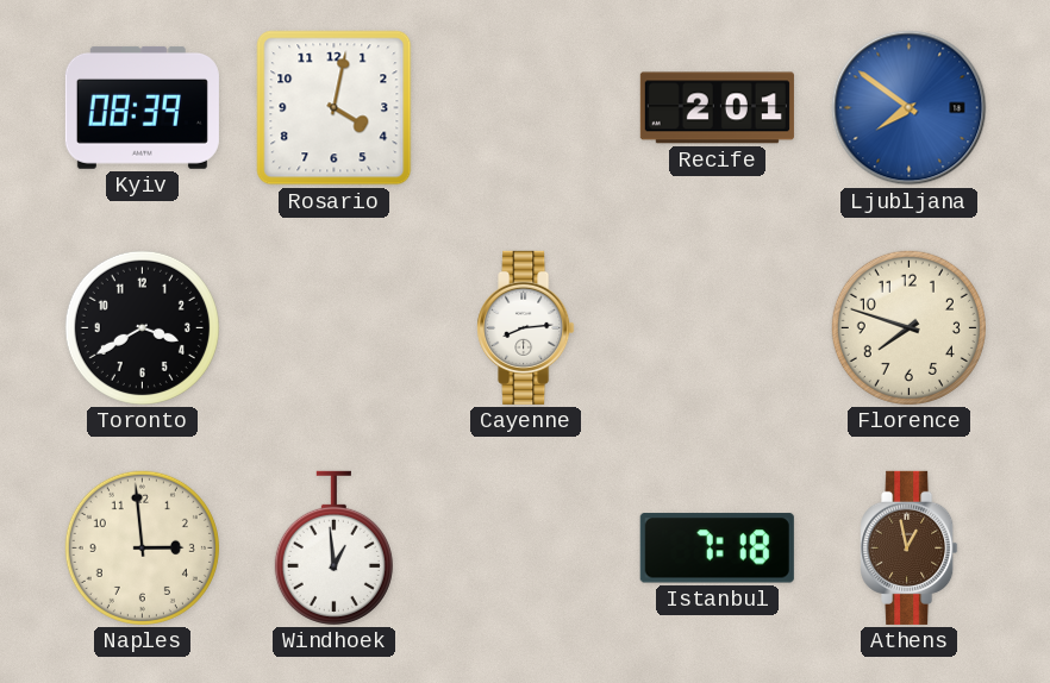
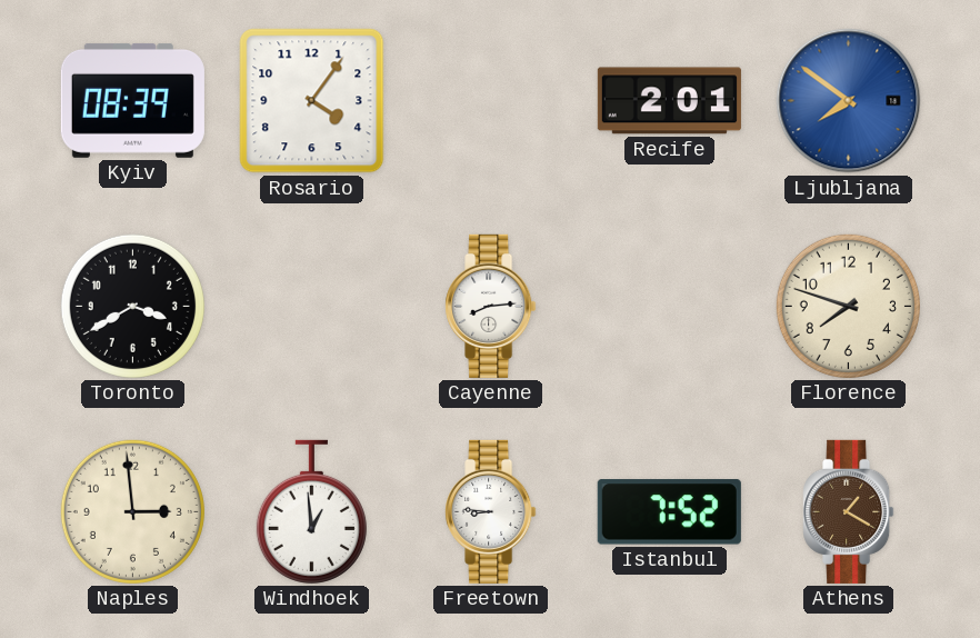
Rosario: 4:02 -> 4:06
Freetown: none -> 8:46
Istanbul: 7:18 -> 7:52
Athens: 12:58 -> 1:20
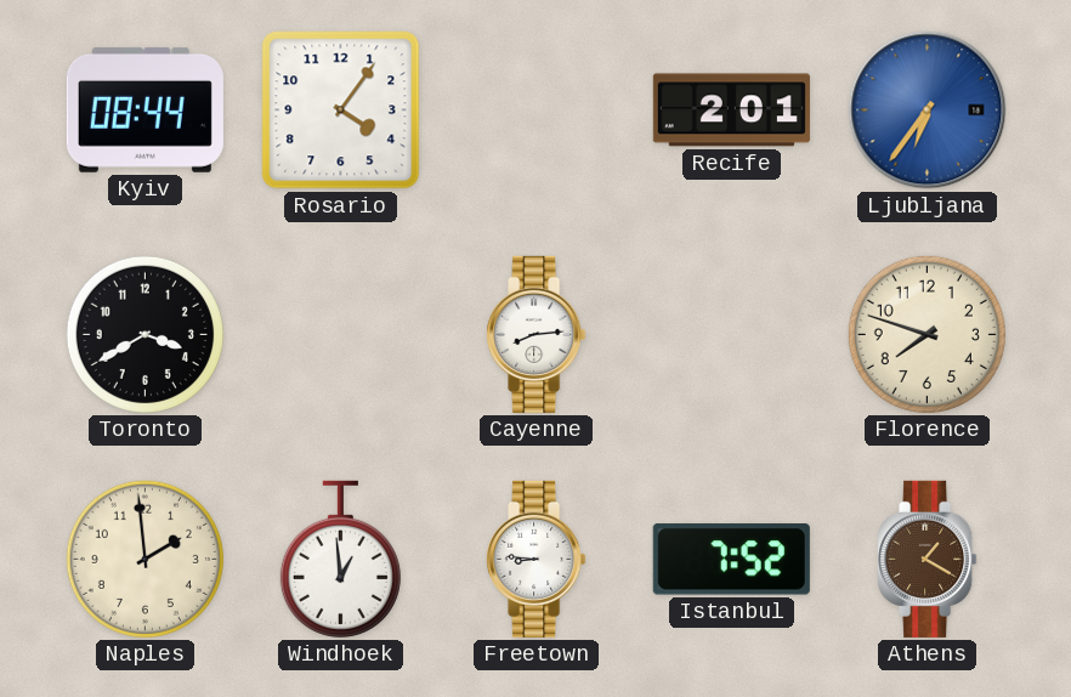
Kyiv: 08:39 -> 08:44
Ljubljana: 7:51 -> 6:36
Naples: 2:59 -> 1:59
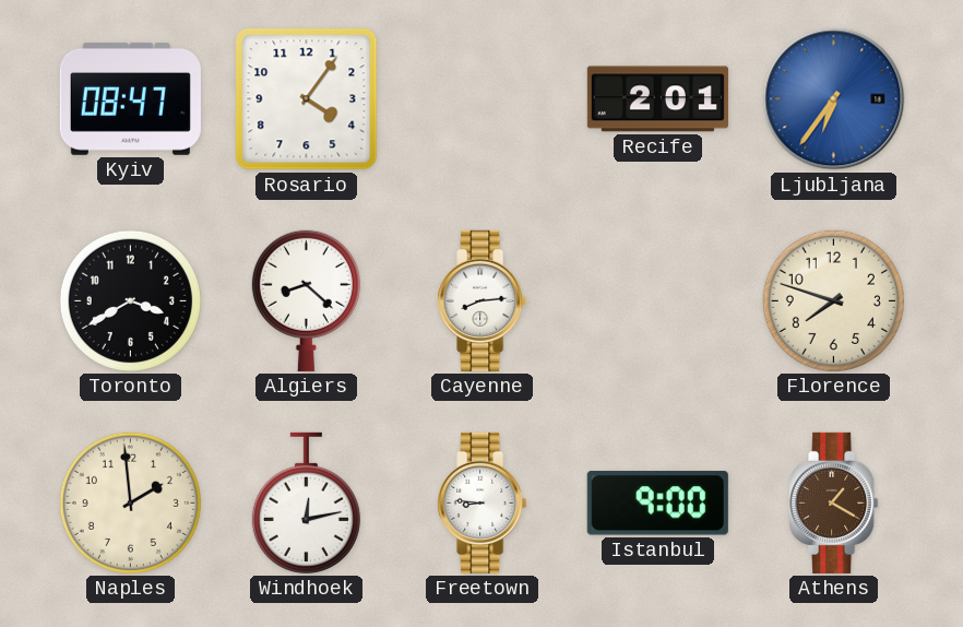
Kyiv: 08:44 -> 08:47
Algiers: none -> 8:22
Windhoek: 12:59 -> 12:13
Istanbul: 7:52 -> 9:00
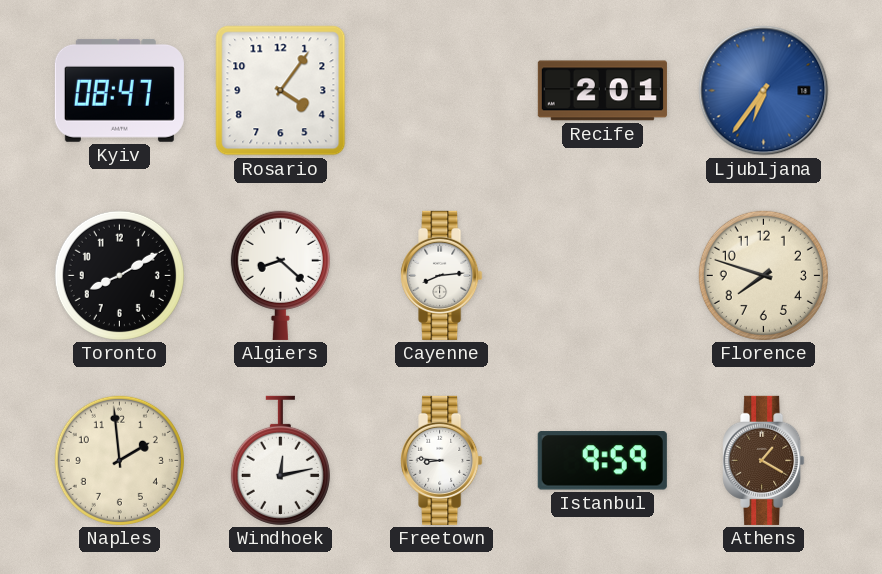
Toronto: 3:40 -> 8:10
Istanbul: 9:00 -> 9:59
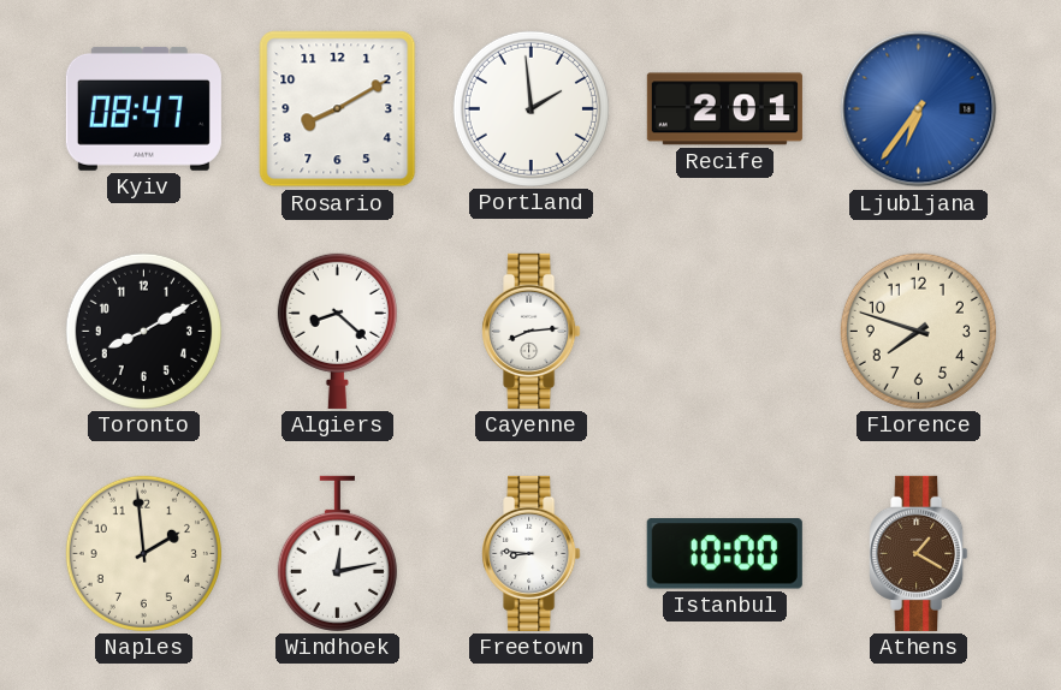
Rosario: 4:06 -> 8:10
Portland: none -> 1:59
Istanbul: 9:59 -> 10:00
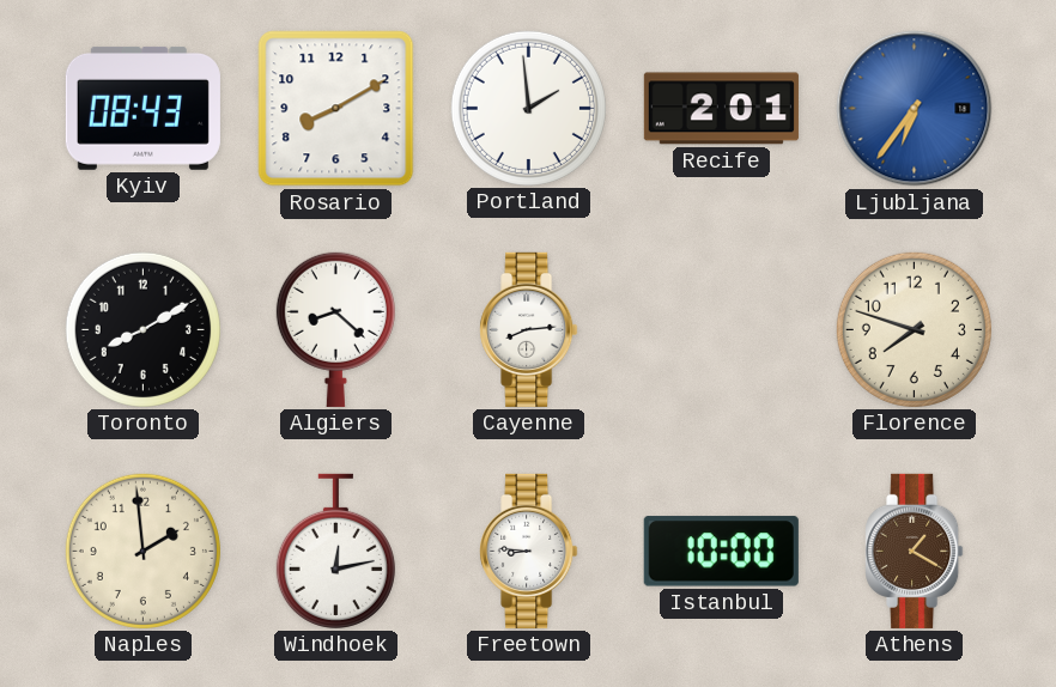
Kyiv: 08:47 -> 08:43
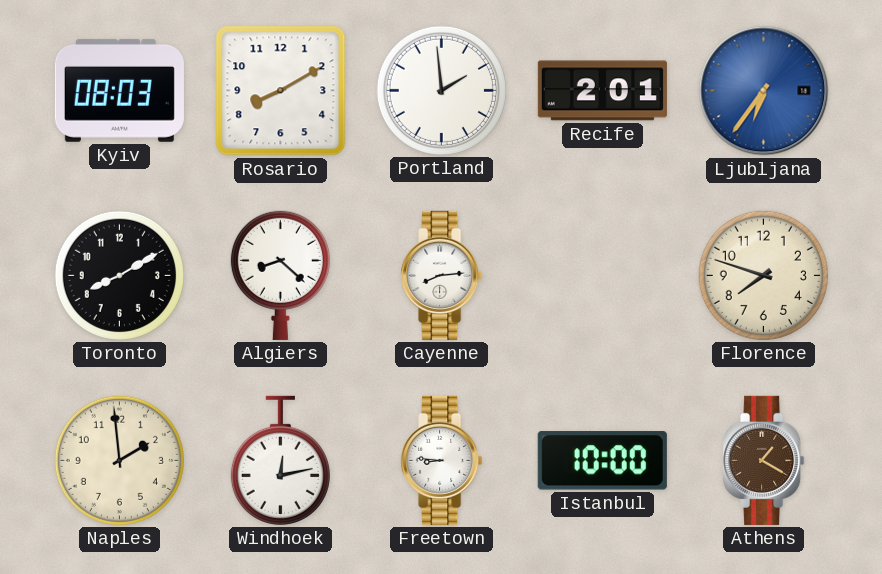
Kyiv: 08:43 -> 08:03
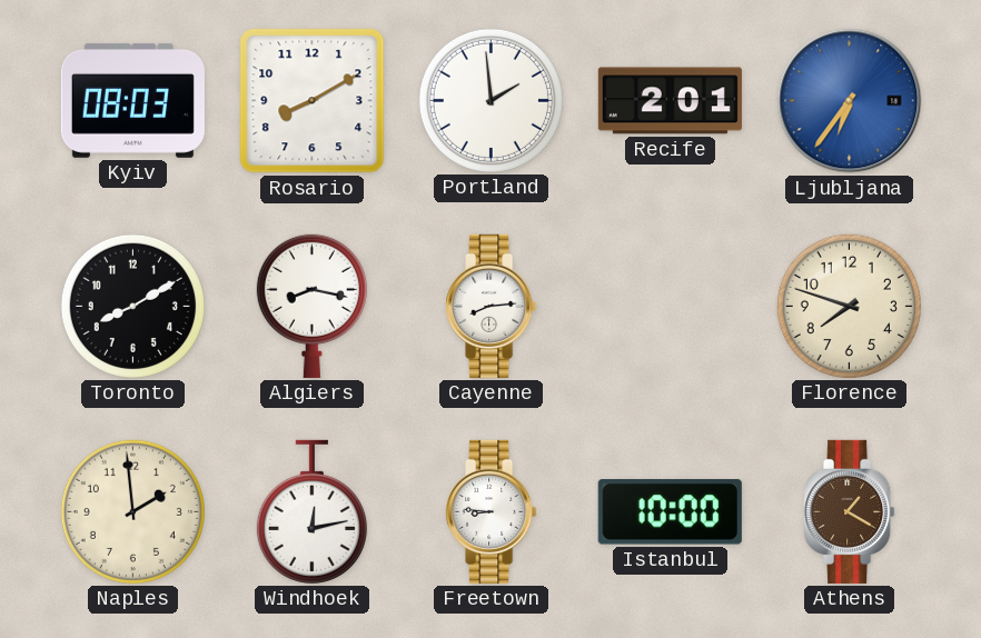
Algiers: 8:22 -> 8:17
